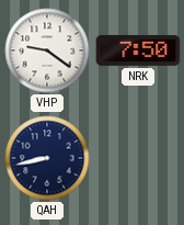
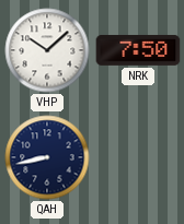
VHP: 9:21 -> 10:08
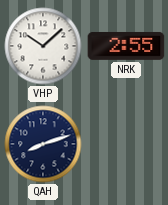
NRK: 7:50 -> 2:55
QAH: 8:43 -> 8:12
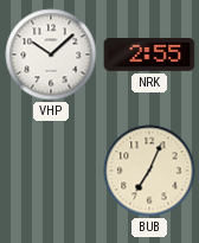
QAH: 8:12 -> none
BUB: none -> 7:04
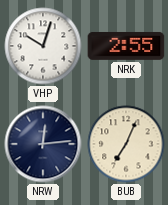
VHP: 10:08 -> 10:03
NRW: none -> 12:14
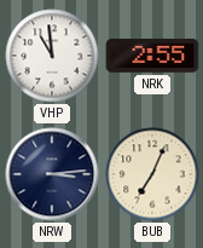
VHP: 10:03 -> 10:59
NRW: 12:14 -> 3:14
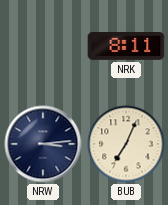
VHP: 10:59 -> none
NRK: 2:55 -> 8:11
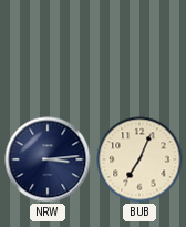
NRK: 8:11 -> none
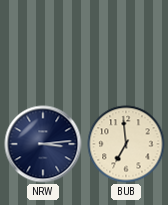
BUB: 7:04 -> 6:59
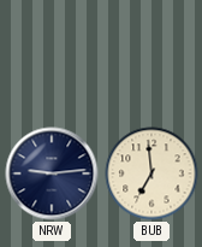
NRW: 3:14 -> 9:14
